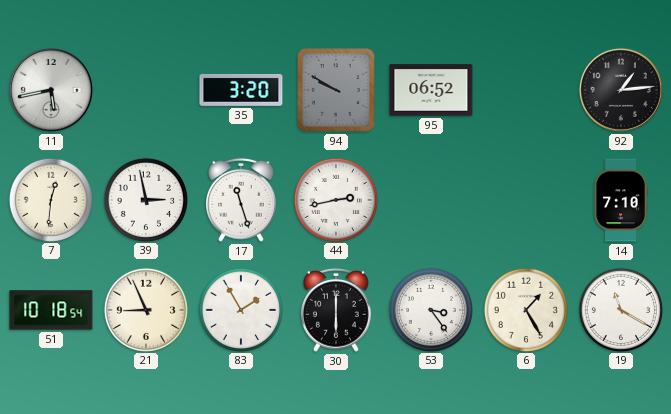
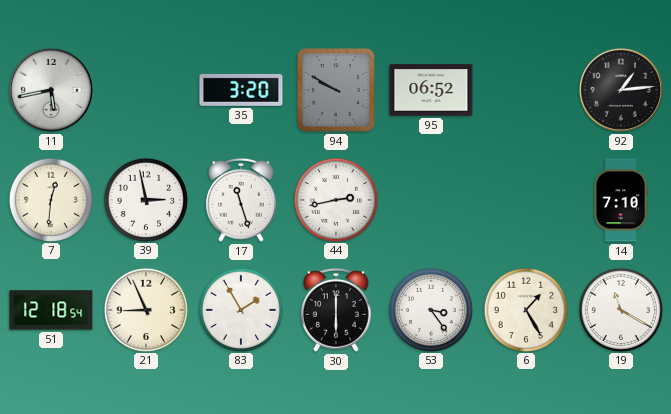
51: 10:18 -> 12:18
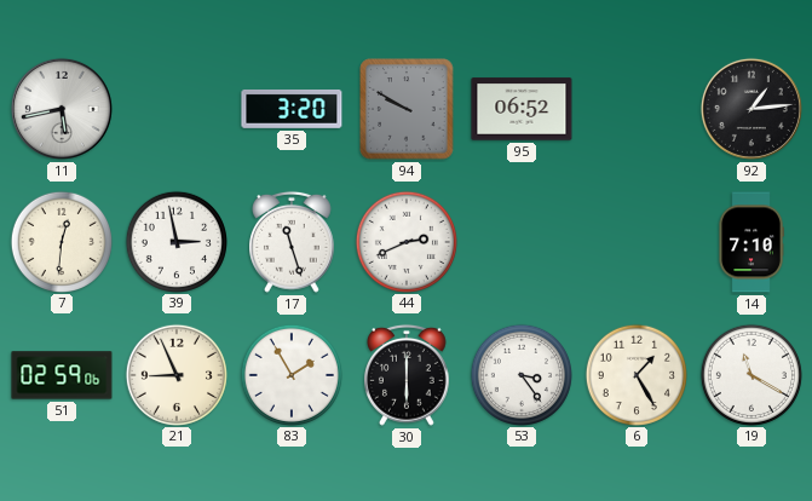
44: 2:43 -> 2:41
51: 12:18 -> 02:59
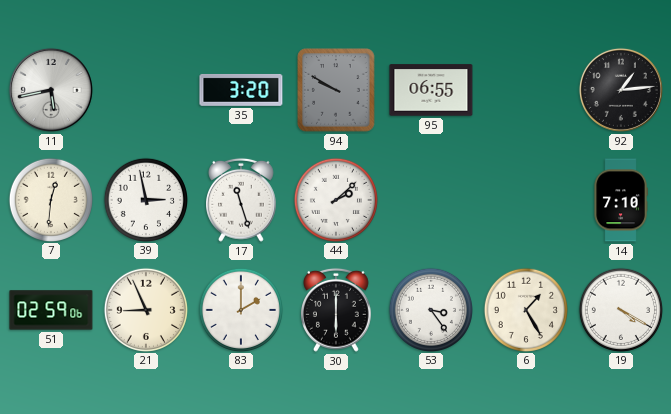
95: 06:52 -> 06:55
44: 2:41 -> 2:08
83: 1:55 -> 2:00
19: 11:20 -> 4:20
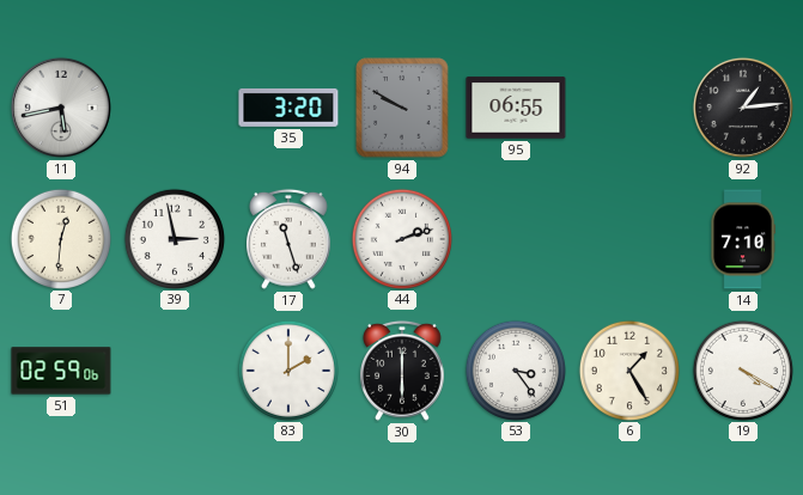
44: 2:08 -> 2:12
21: 8:56 -> none
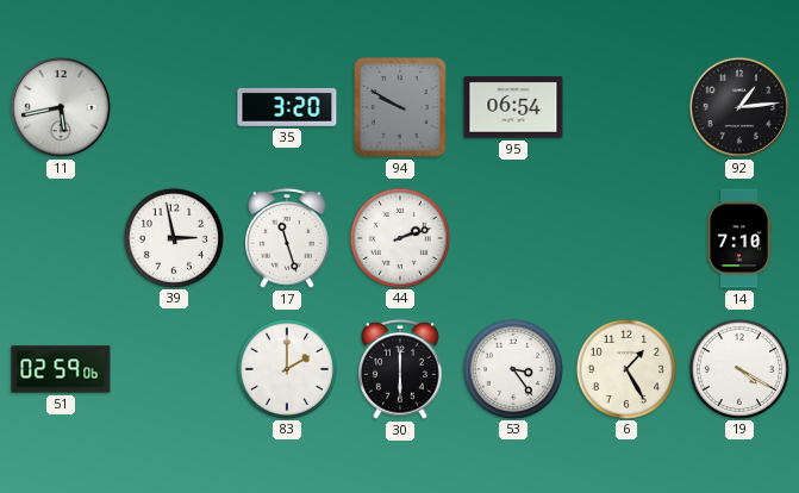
95: 06:55 -> 06:54
7: 12:31 -> none
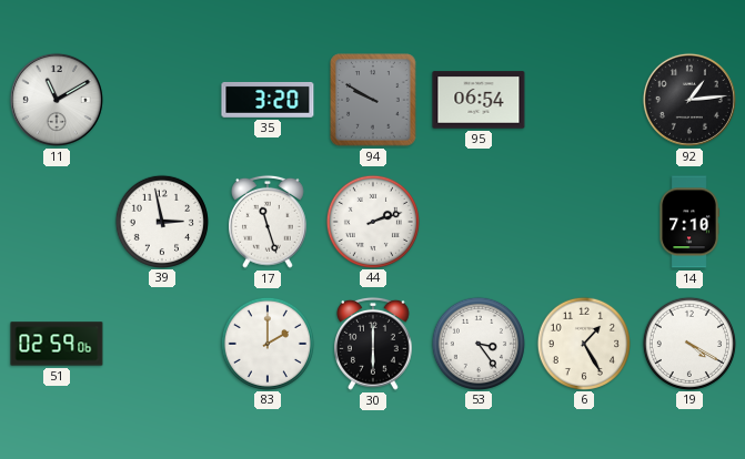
11: 5:43 -> 11:10
